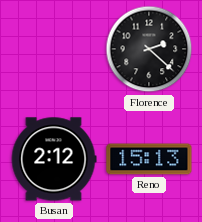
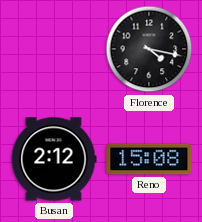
Florence: 2:22 -> 4:17
Reno: 15:13 -> 15:08
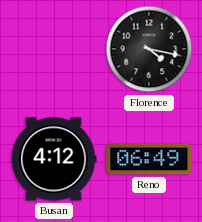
Busan: 2:12 -> 4:12
Reno: 15:08 -> 06:49
